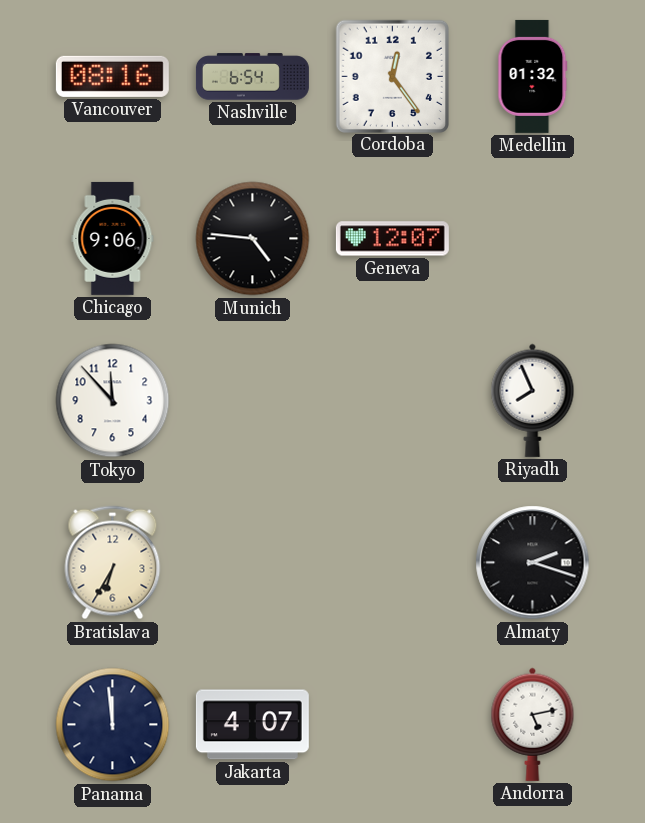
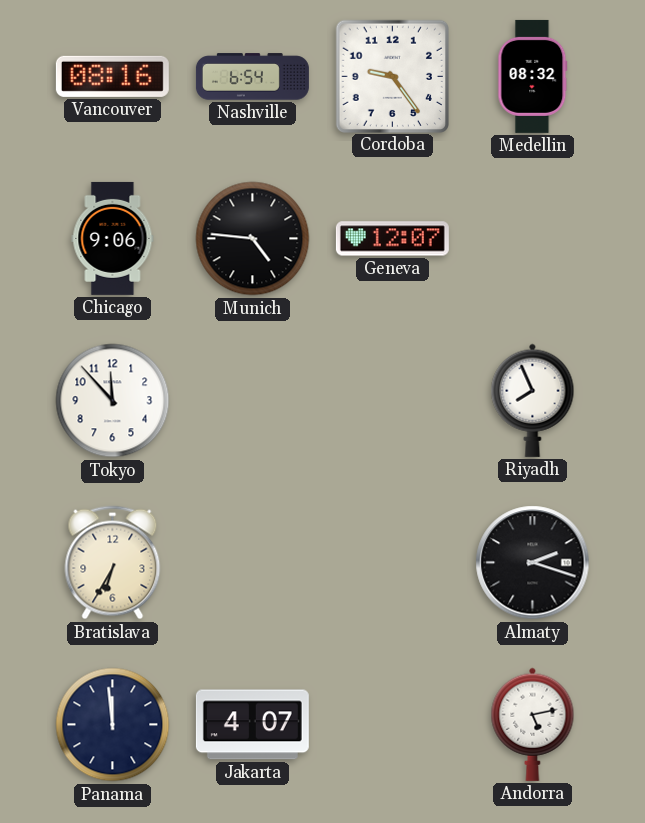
Cordoba: 12:24 -> 9:24
Medellin: 01:32 -> 08:32
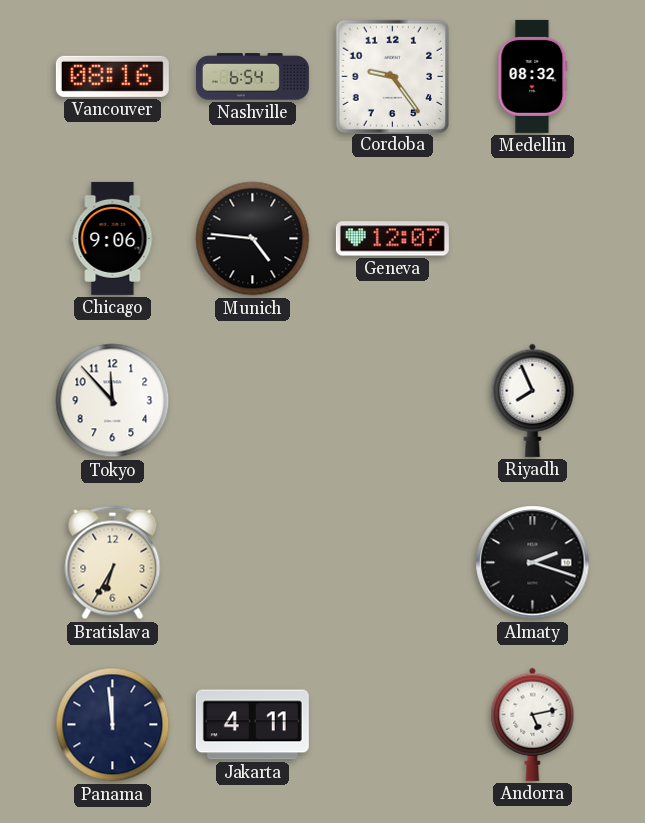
Jakarta: 4:07 -> 4:11
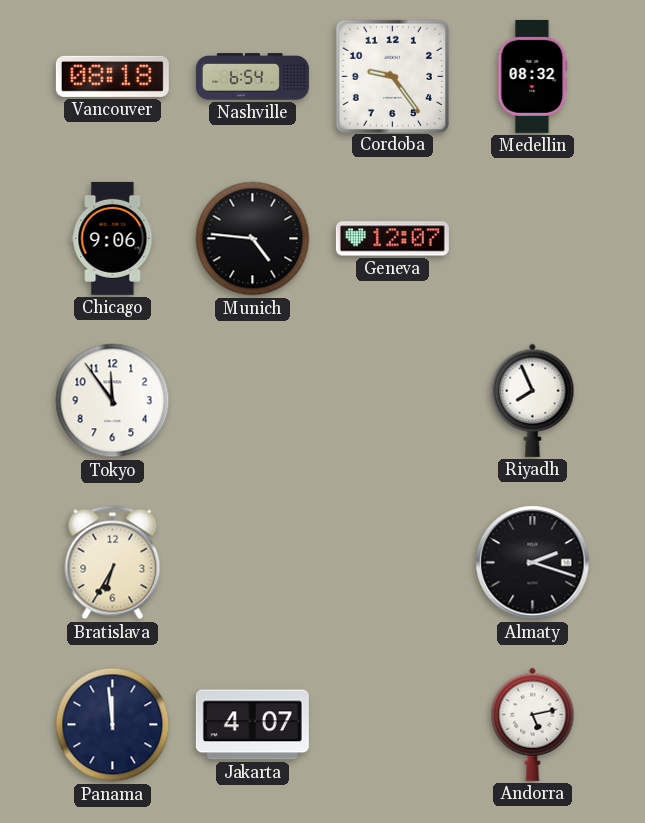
Vancouver: 08:16 -> 08:18
Tokyo: 11:53 -> 11:54
Jakarta: 4:11 -> 4:07
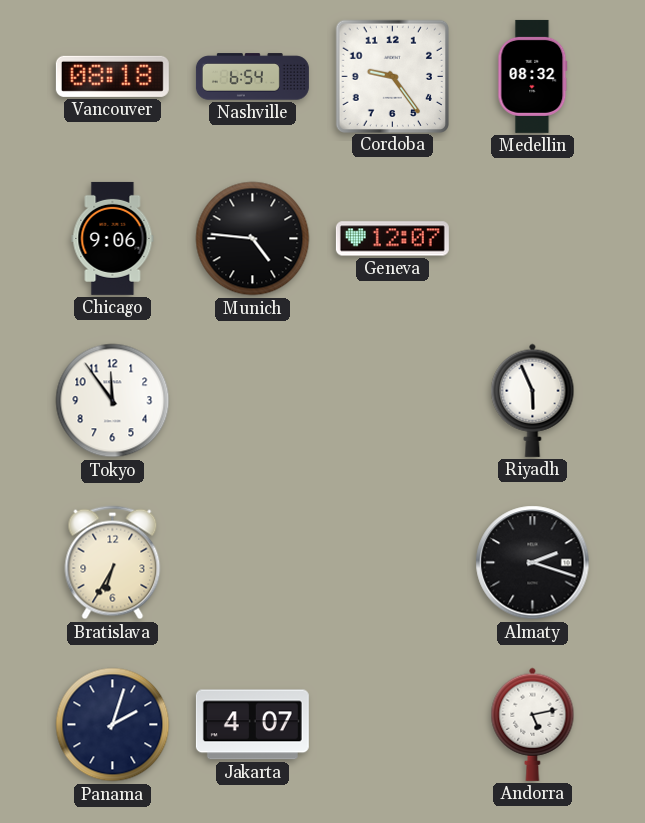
Riyadh: 7:56 -> 5:56
Panama: 11:59 -> 2:03
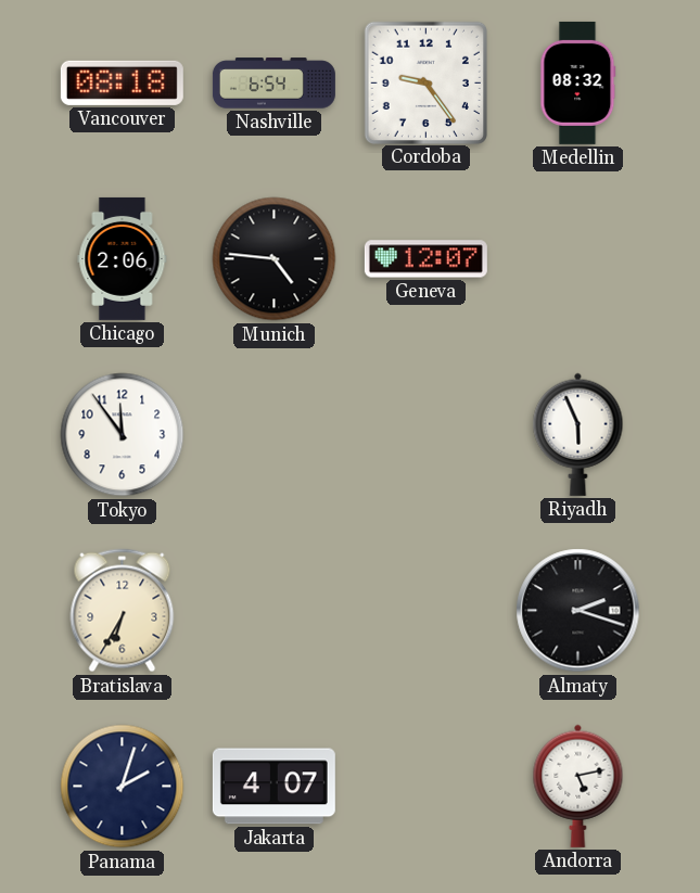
Chicago: 9:06 -> 2:06
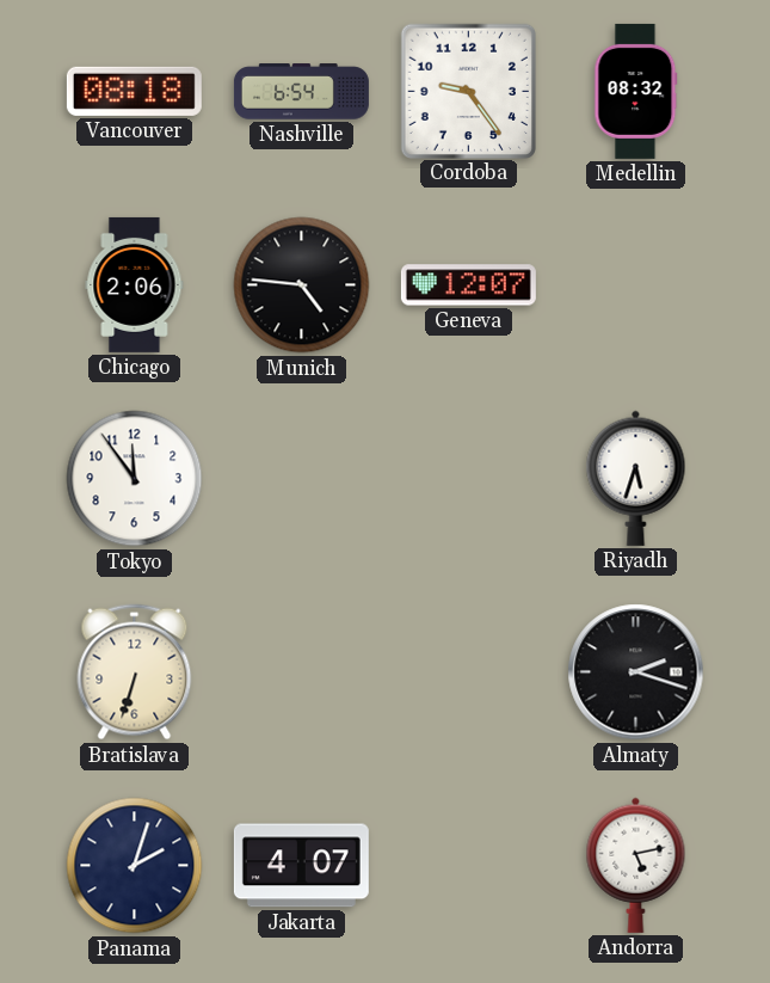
Riyadh: 5:56 -> 5:33
Bratislava: 6:35 -> 6:33
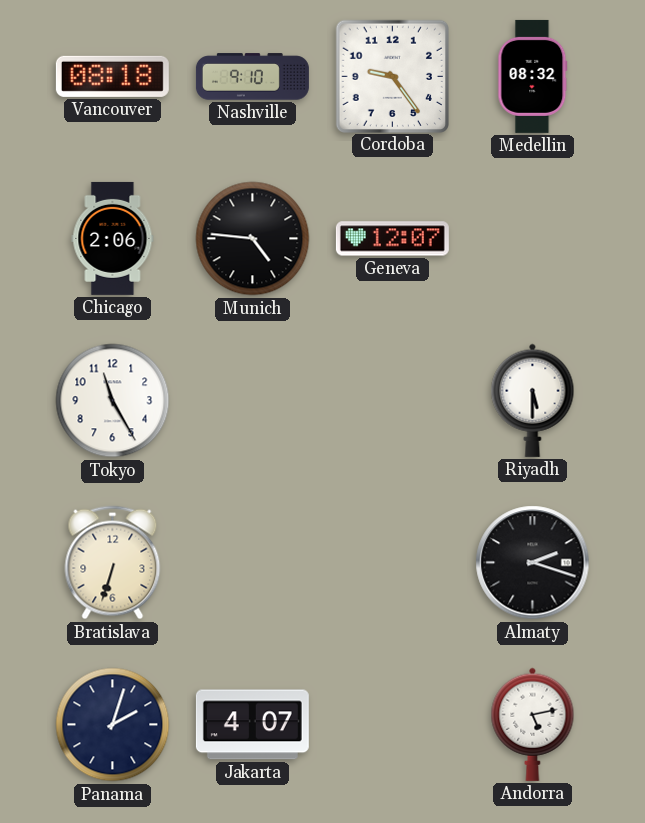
Nashville: 6:54 -> 9:10
Tokyo: 11:54 -> 11:25
Riyadh: 5:33 -> 5:30
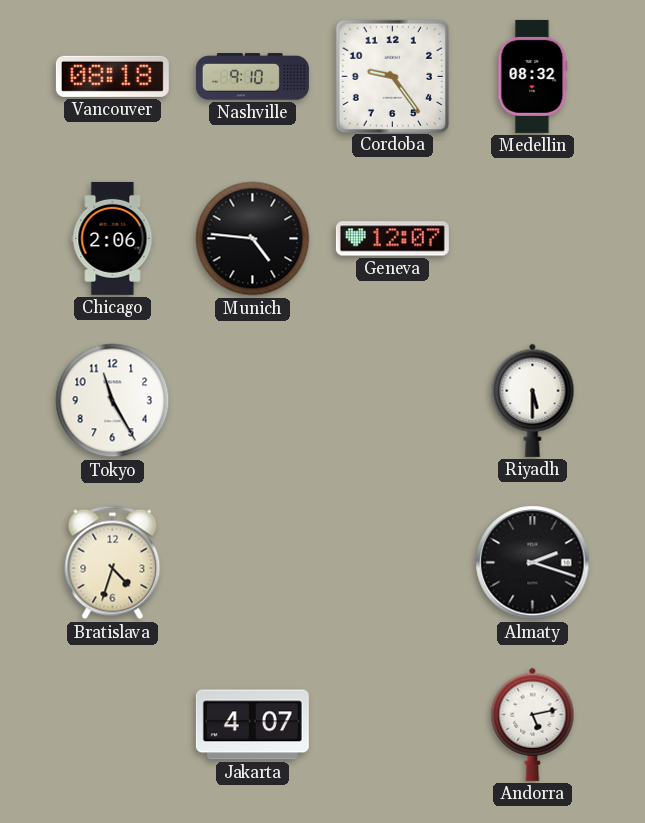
Bratislava: 6:33 -> 4:33
Panama: 2:03 -> none
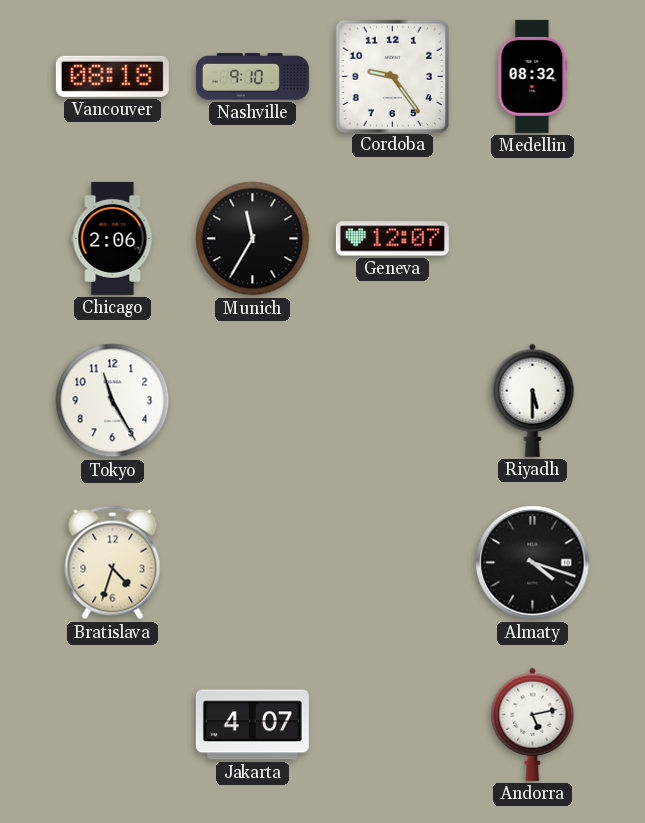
Munich: 4:46 -> 11:35
Almaty: 2:18 -> 4:18
